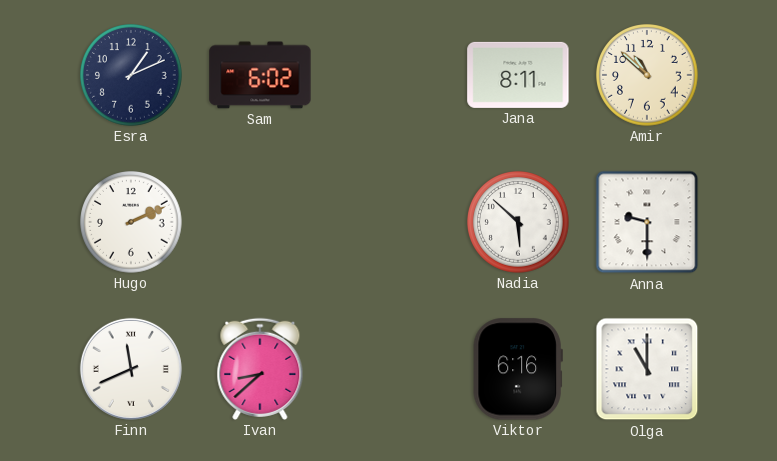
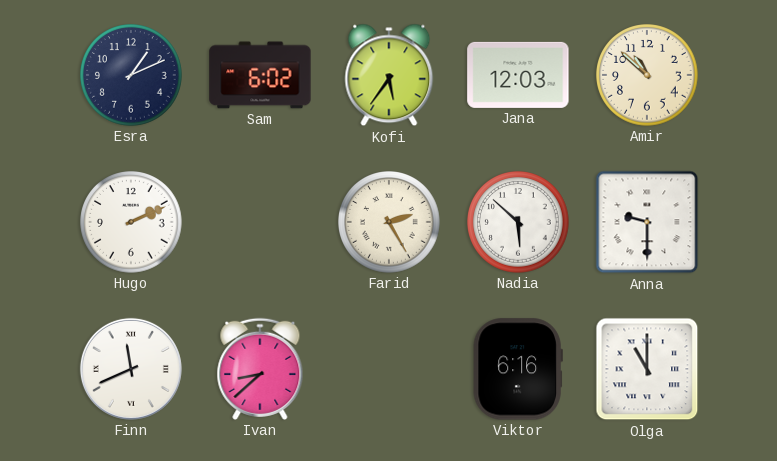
Kofi: none -> 5:36
Jana: 8:11 -> 12:03
Farid: none -> 2:25
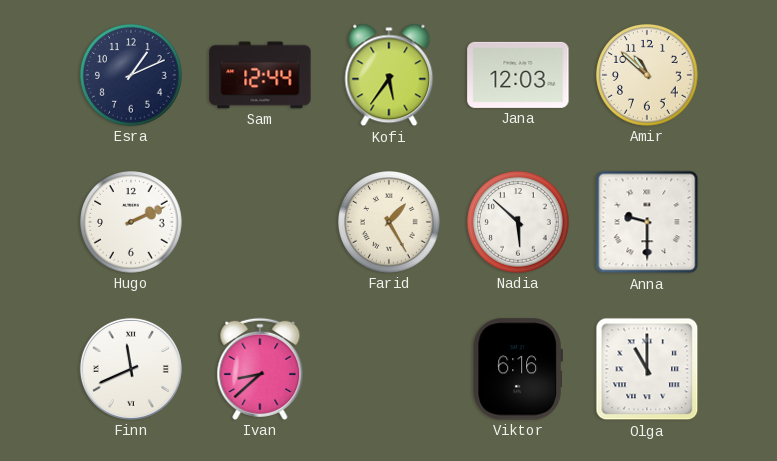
Sam: 6:02 -> 12:44
Farid: 2:25 -> 1:25
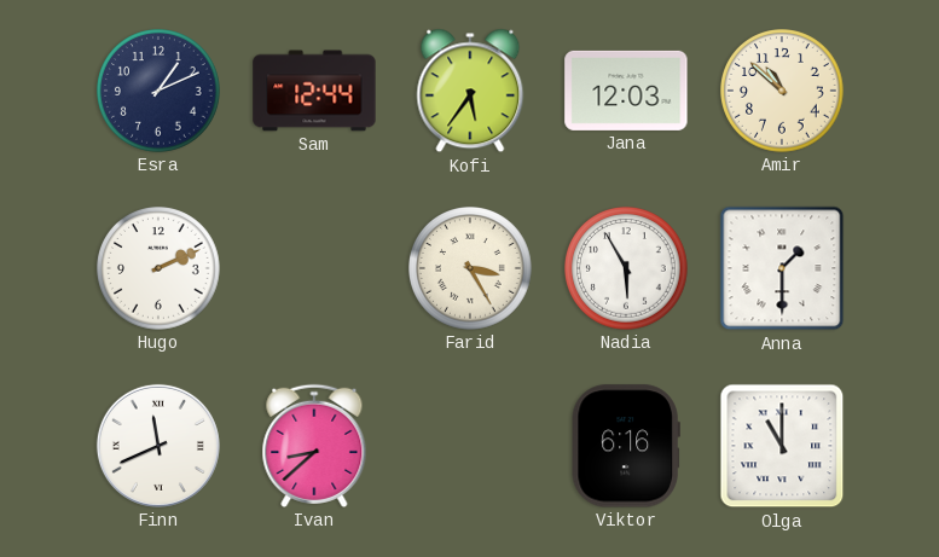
Farid: 1:25 -> 3:25
Nadia: 5:52 -> 5:55
Anna: 9:30 -> 1:30
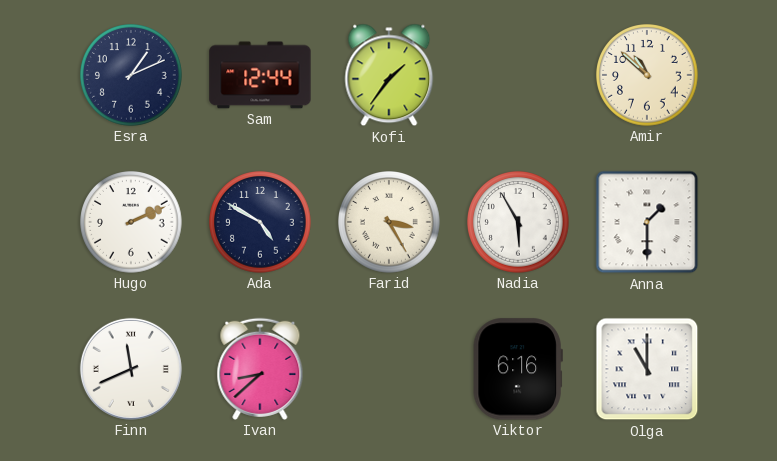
Kofi: 5:36 -> 1:36
Jana: 12:03 -> none
Ada: none -> 4:50
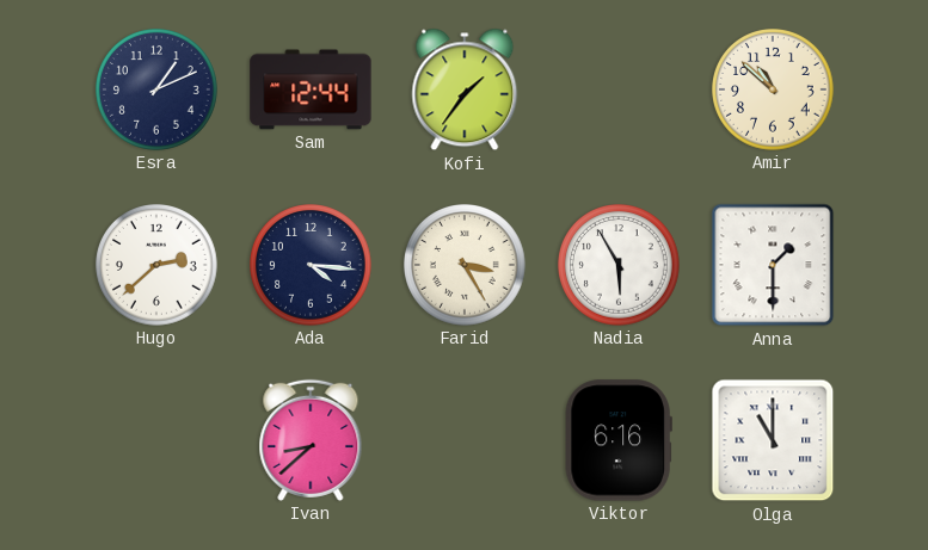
Hugo: 2:11 -> 2:38
Ada: 4:50 -> 4:16
Finn: 11:41 -> none
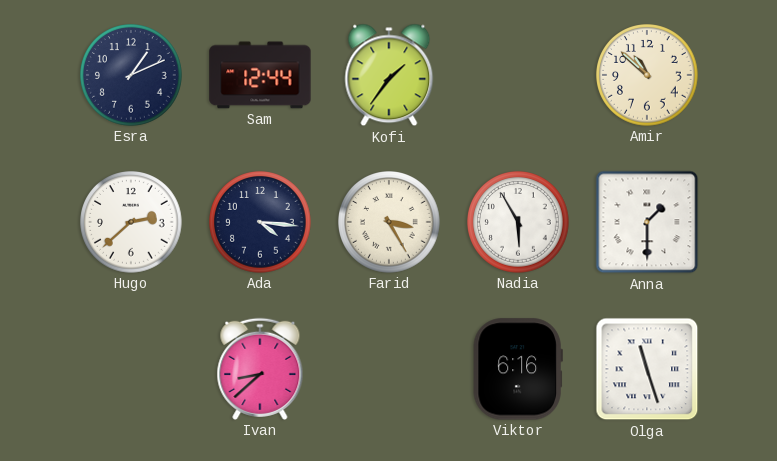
Olga: 11:00 -> 11:27
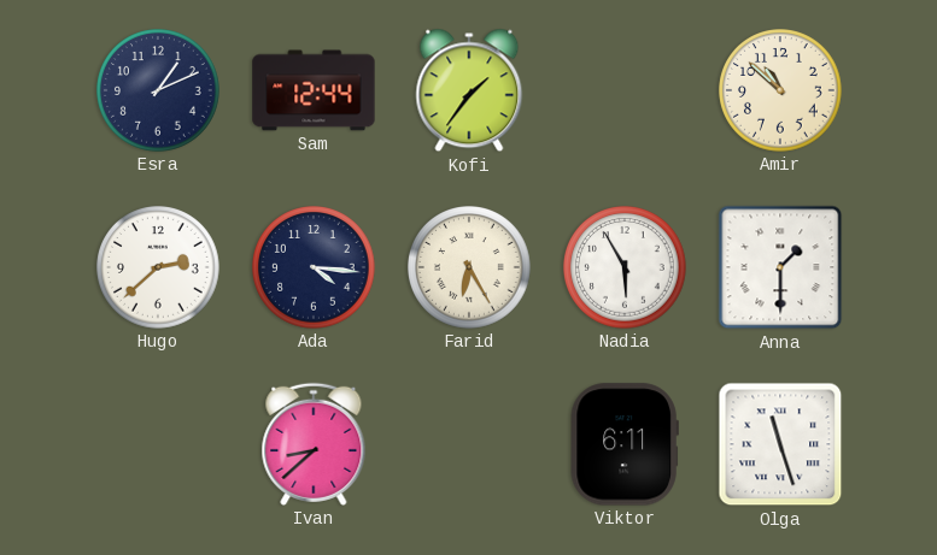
Farid: 3:25 -> 6:25
Viktor: 6:16 -> 6:11
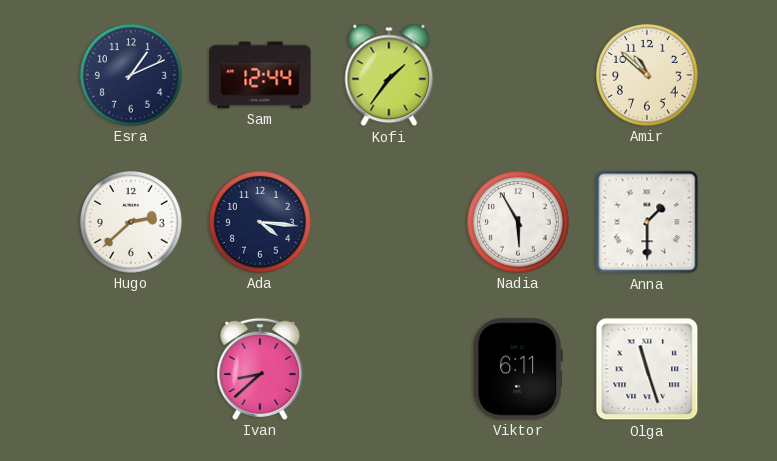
Farid: 6:25 -> none
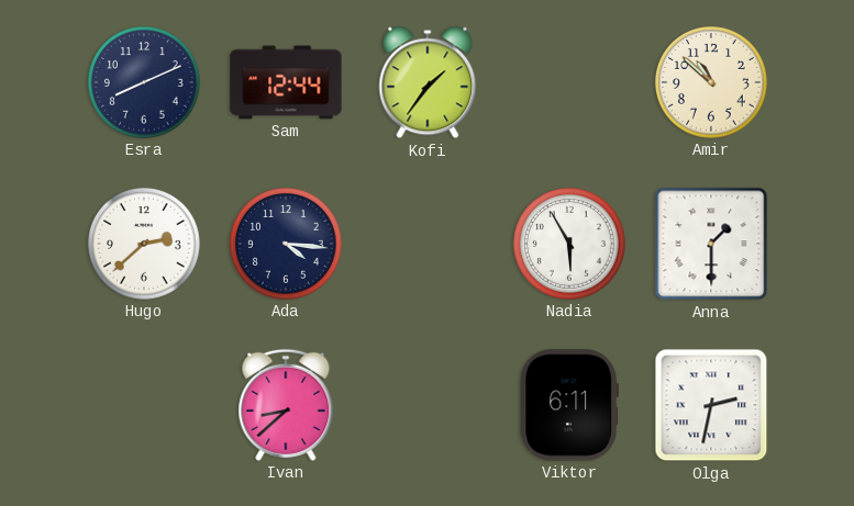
Esra: 1:11 -> 8:11
Olga: 11:27 -> 2:32
